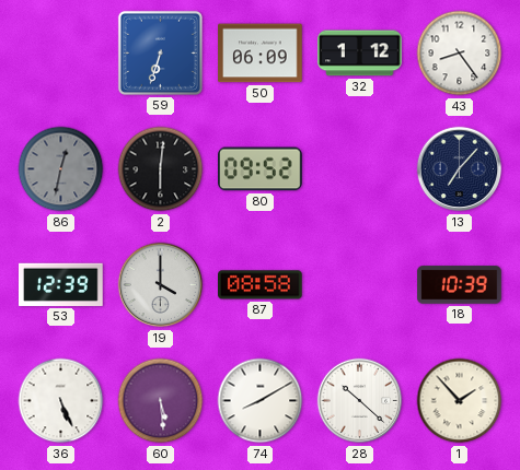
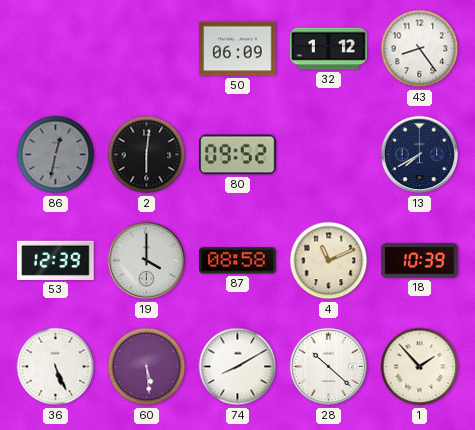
59: 6:33 -> none
13: 7:07 -> 7:40
4: none -> 11:11
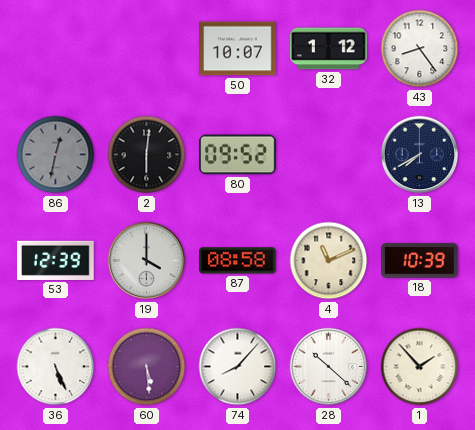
50: 06:09 -> 10:07
74: 8:10 -> 8:07
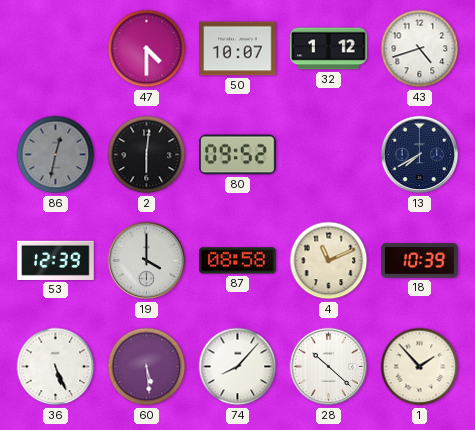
47: none -> 4:30
43: 8:24 -> 4:42
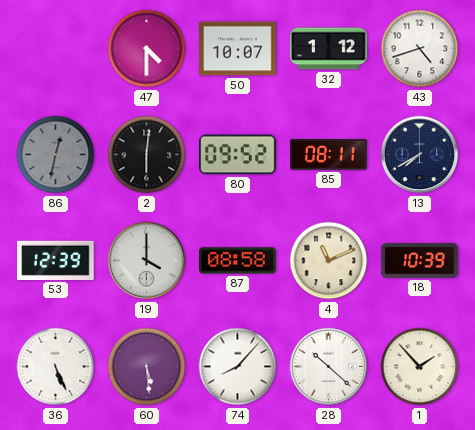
85: none -> 08:11
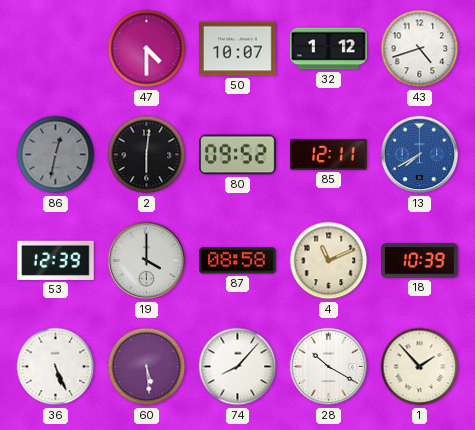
85: 08:11 -> 12:11
13 dial: navy -> blue
28: 10:22 -> 10:20
